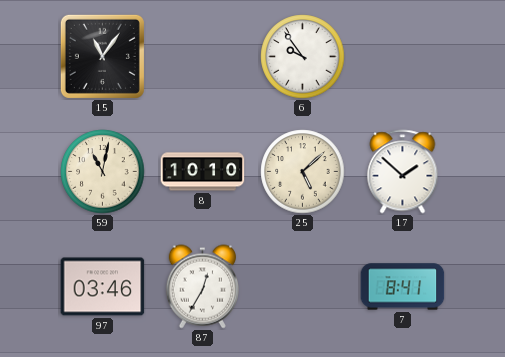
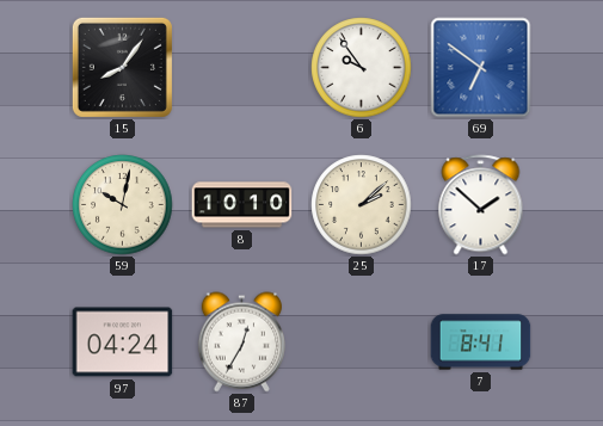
15: 11:06 -> 8:06
69: none -> 6:51
59: 11:02 -> 10:02
25: 5:08 -> 2:08
97: 03:46 -> 04:24
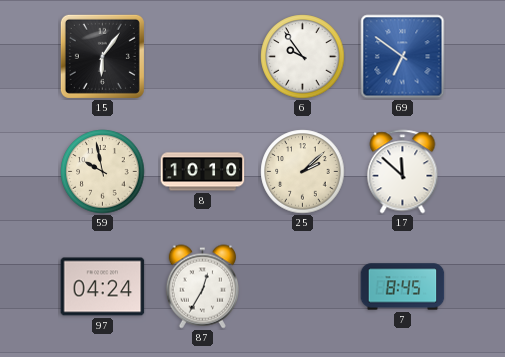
15: 8:06 -> 6:06
59: 10:02 -> 9:58
17: 1:52 -> 11:52
7: 8:41 -> 8:45
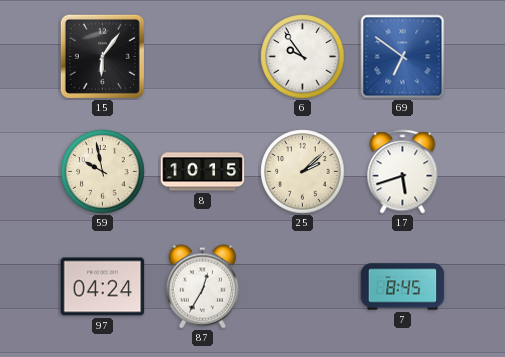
8: 10:10 -> 10:15
17: 11:52 -> 5:42
